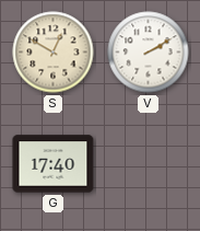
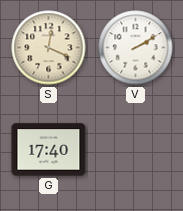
S: 12:50 -> 12:19
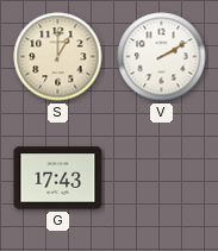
S: 12:19 -> 1:00
G: 17:40 -> 17:43
